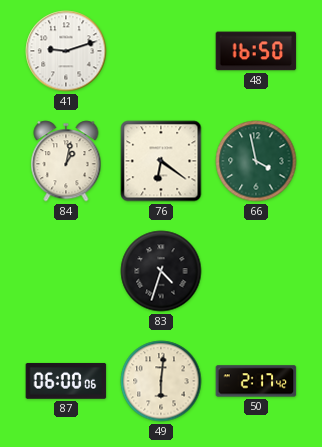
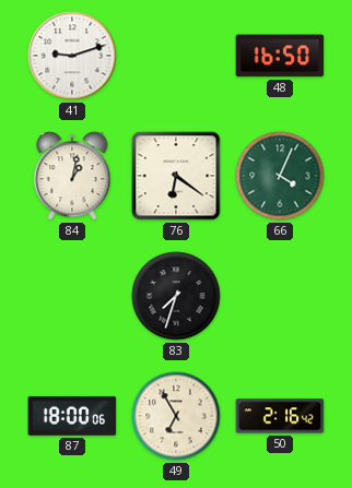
66: 3:58 -> 4:04
83: 4:33 -> 7:33
87: 06:00 -> 18:00
49: 6:01 -> 6:55
50: 2:17 -> 2:16
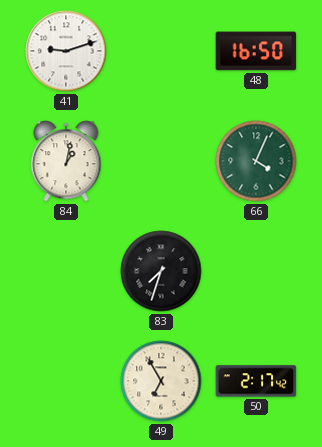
76: 6:21 -> none
87: 18:00 -> none
50: 2:16 -> 2:17
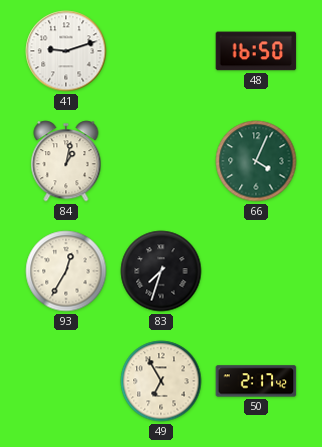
93: none -> 12:35
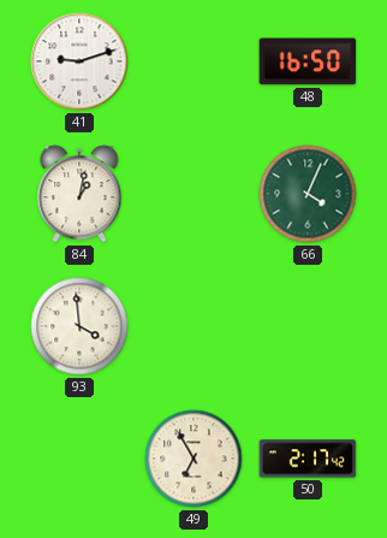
93: 12:35 -> 3:59
83: 7:33 -> none
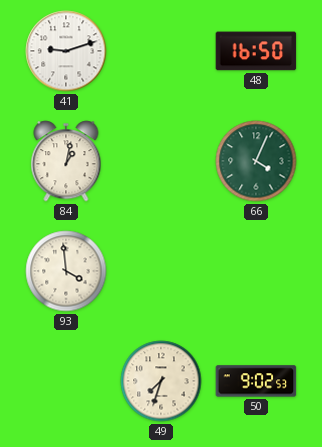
49: 6:55 -> 7:33
50: 2:17 -> 9:02
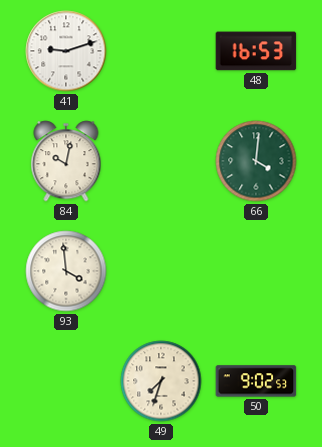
48: 16:50 -> 16:53
84: 1:02 -> 10:02
66: 4:04 -> 4:01
